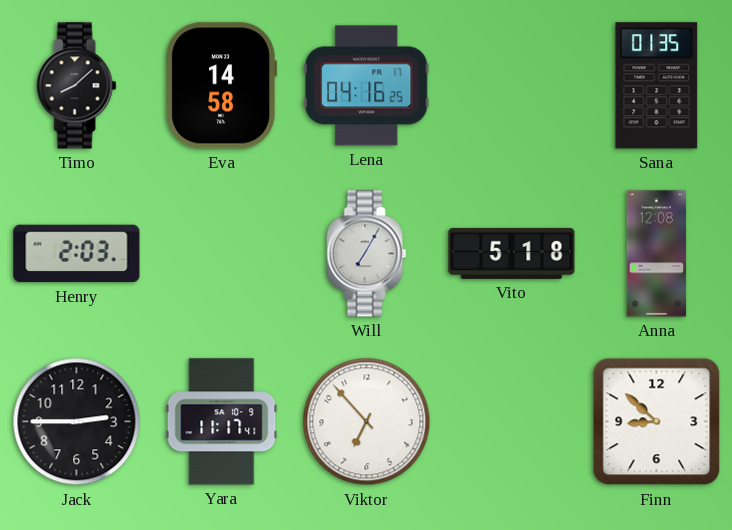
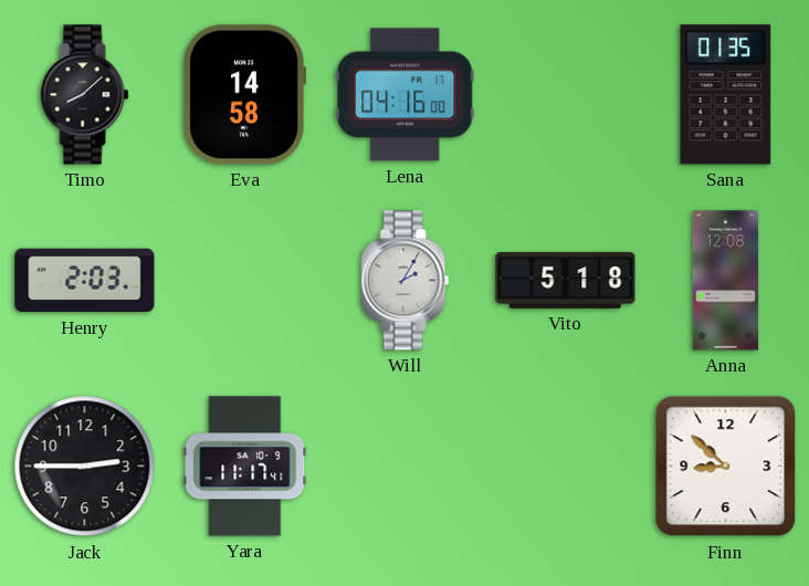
Lena: 04:16:25 -> 04:16:00
Will: 7:05 -> 2:05
Viktor: 6:53 -> none
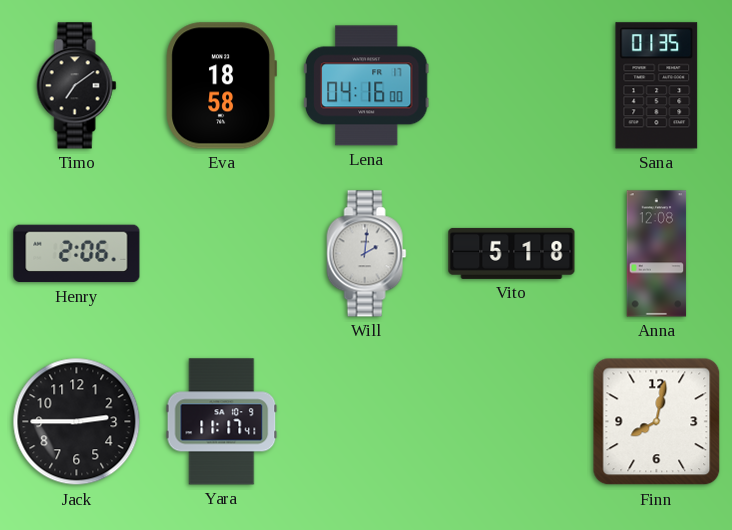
Timo: 8:08 -> 7:09
Eva: 14:58 -> 18:58
Henry: 2:03 -> 2:06
Will: 2:05 -> 2:01
Finn: 8:52 -> 8:02
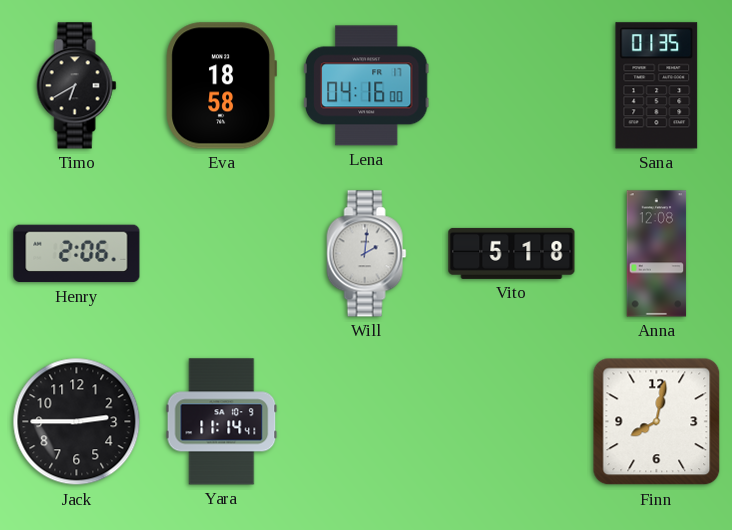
Timo: 7:09 -> 6:40
Yara: 11:17 -> 11:14
